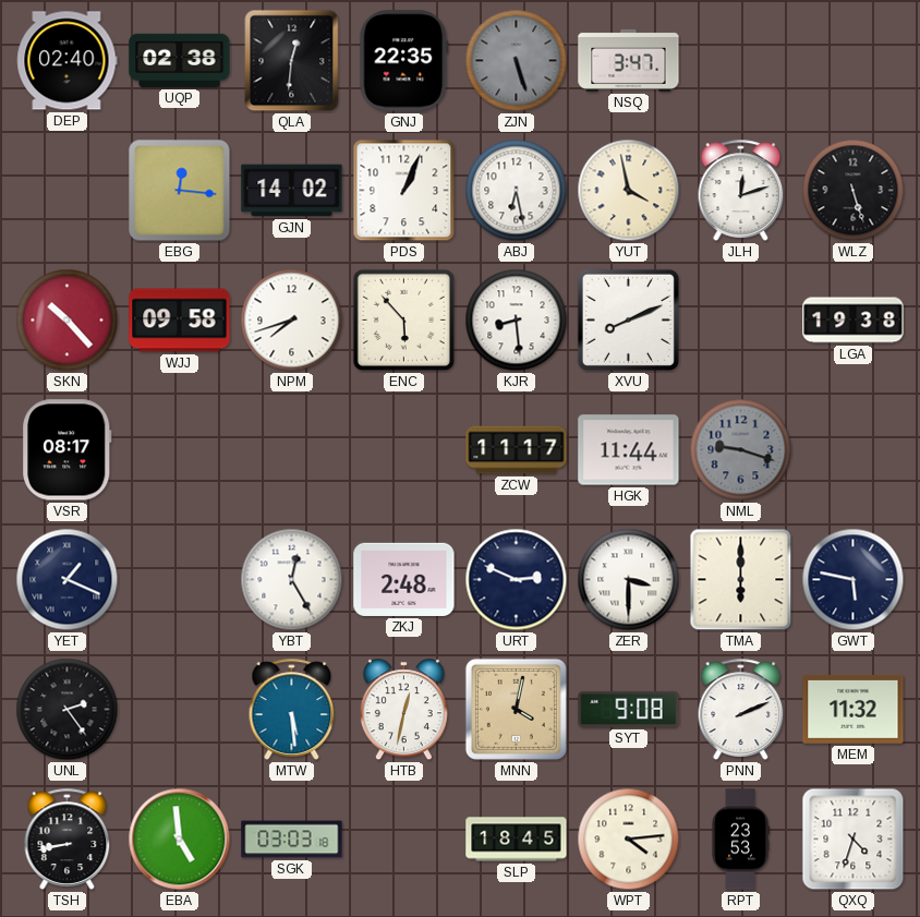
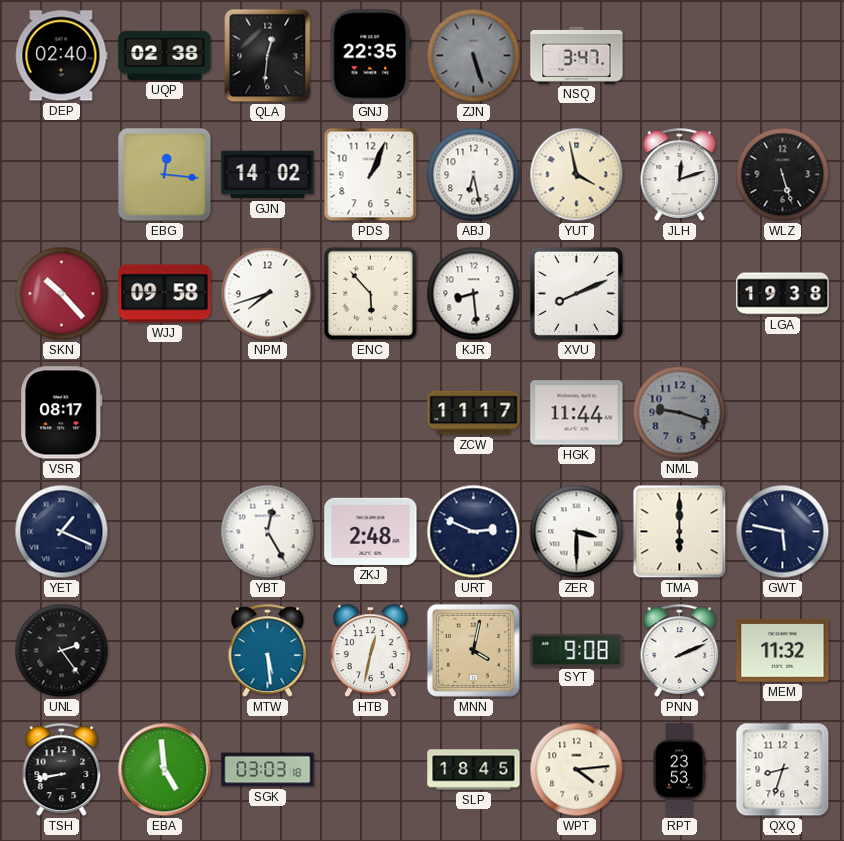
QXQ: 4:33 -> 8:33
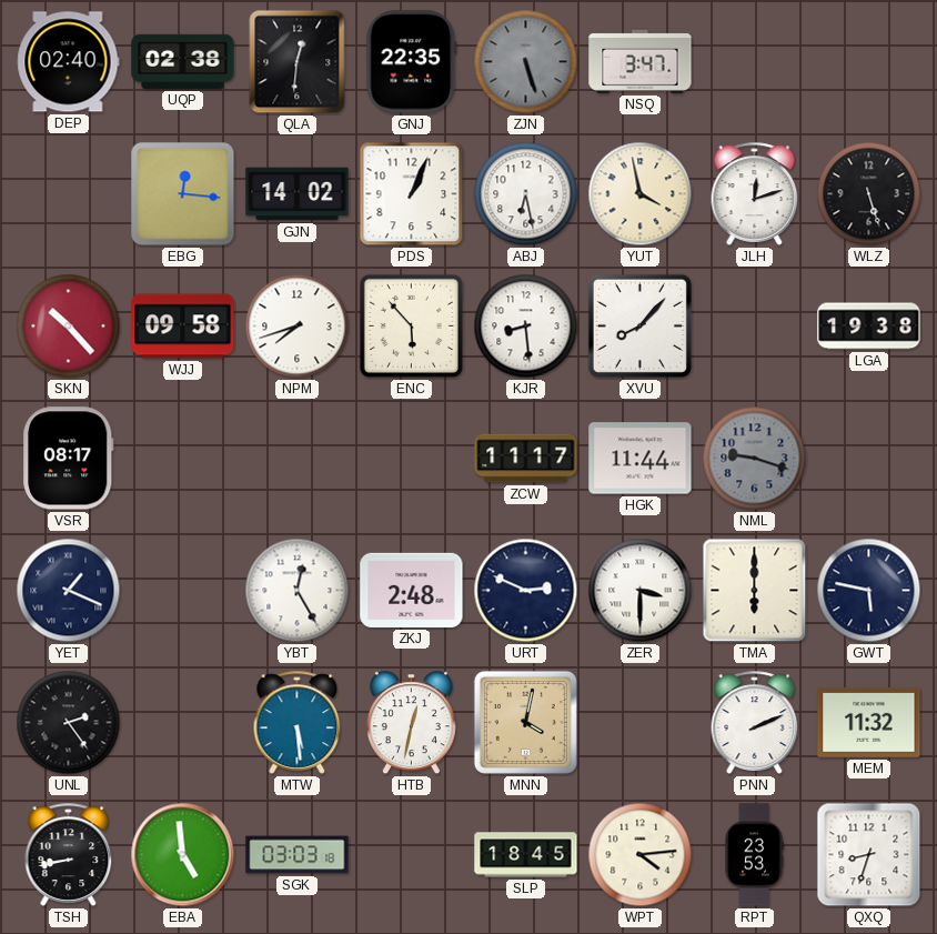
XVU: 8:11 -> 8:07
SYT: 9:08 -> none
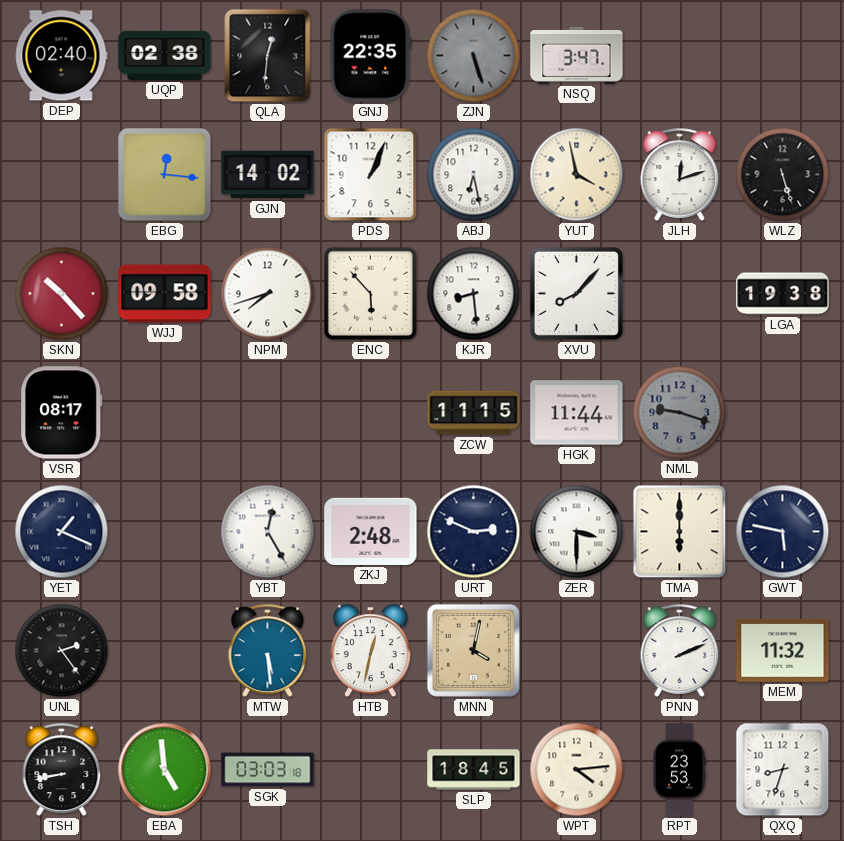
ZCW: 11:17 -> 11:15
